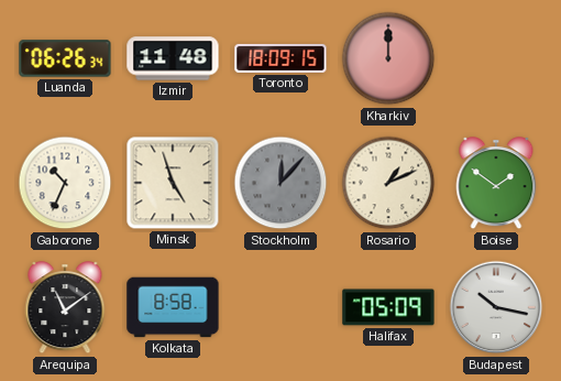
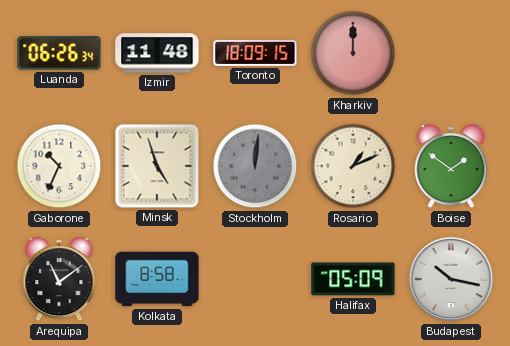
Stockholm: 12:07 -> 12:01
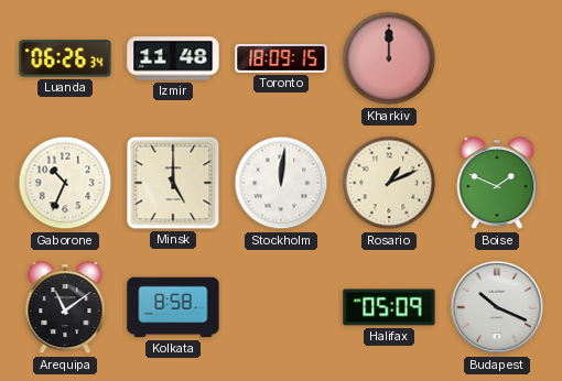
Minsk: 4:57 -> 5:00
Stockholm dial: grey -> white
Boise: 1:51 -> 1:49
Budapest: 10:17 -> 10:19
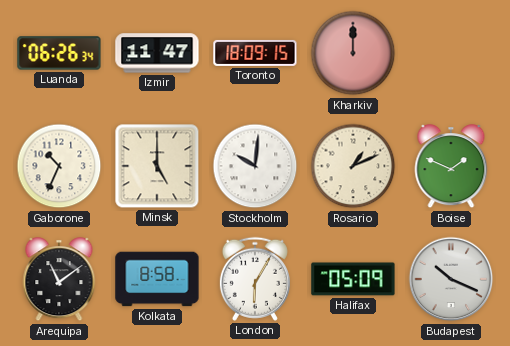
Izmir: 11:48 -> 11:47
Stockholm: 12:01 -> 10:01
London: none -> 6:05
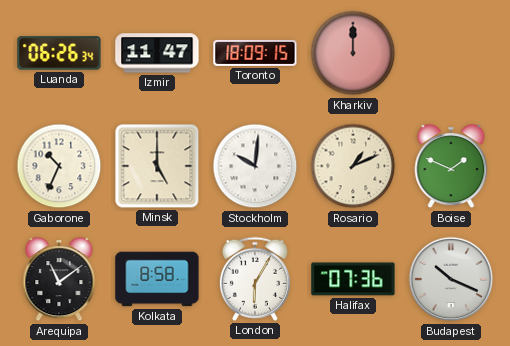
Halifax: 05:09 -> 07:36
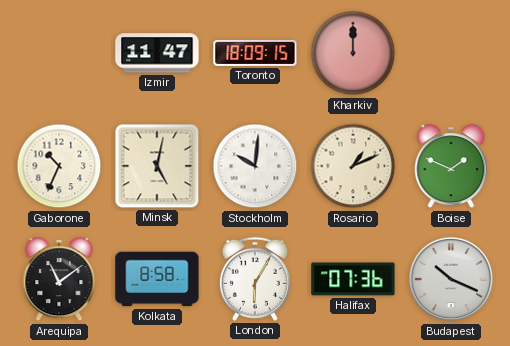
Luanda: 06:26 -> none
Minsk: 5:00 -> 5:02
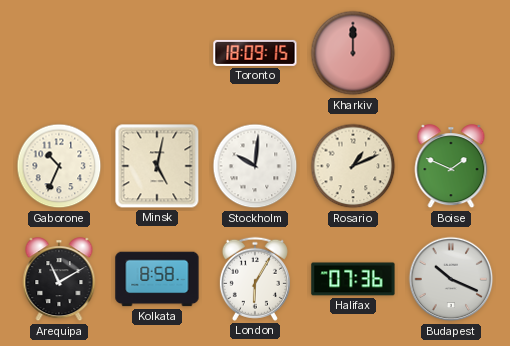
Izmir: 11:47 -> none
Arequipa: 11:09 -> 11:10
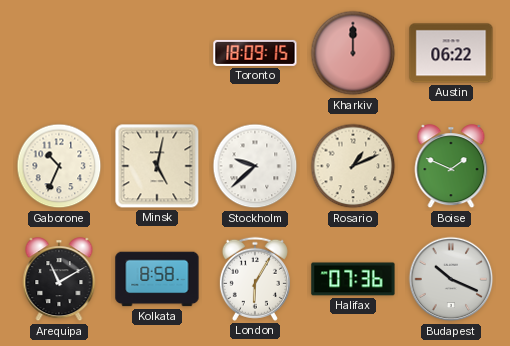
Austin: none -> 06:22
Stockholm: 10:01 -> 9:38
